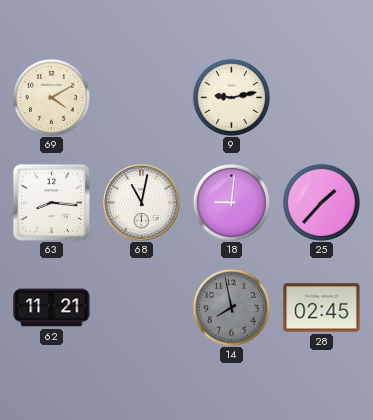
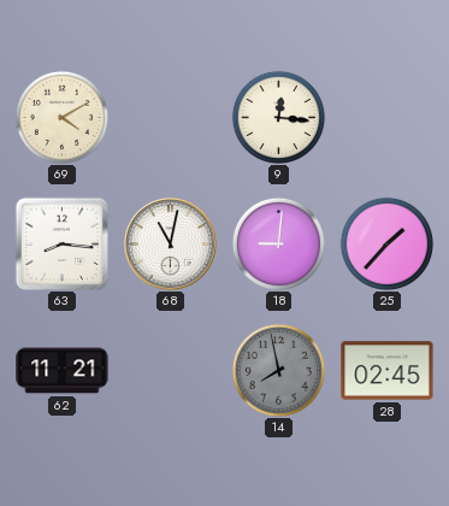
9: 9:13 -> 12:16
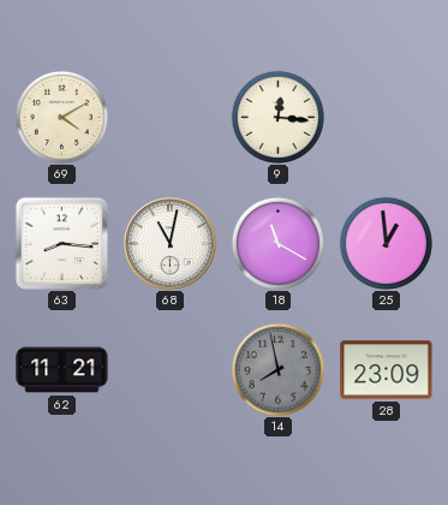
18: 9:01 -> 11:20
25: 1:37 -> 12:59
28: 02:45 -> 23:09
